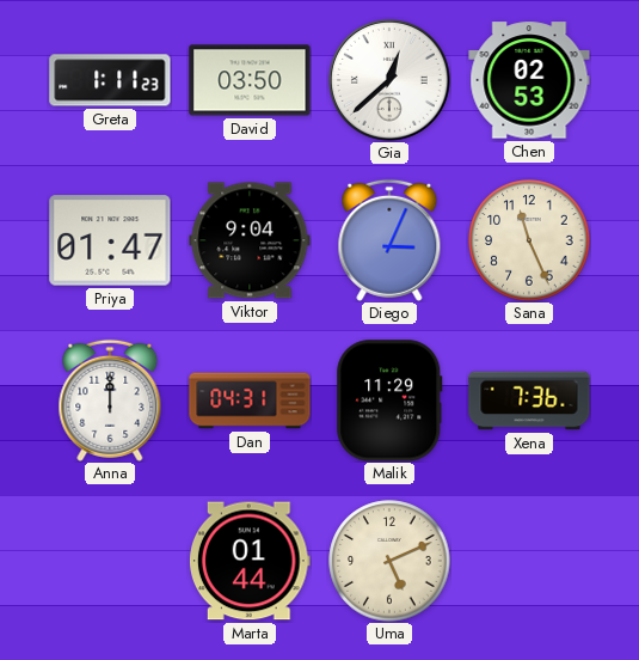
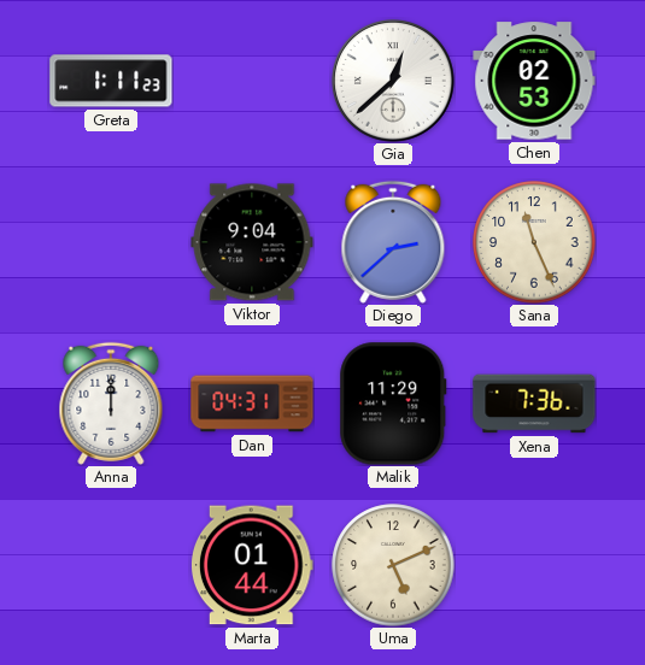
David: 03:50 -> none
Priya: 01:47 -> none
Diego: 3:04 -> 2:38
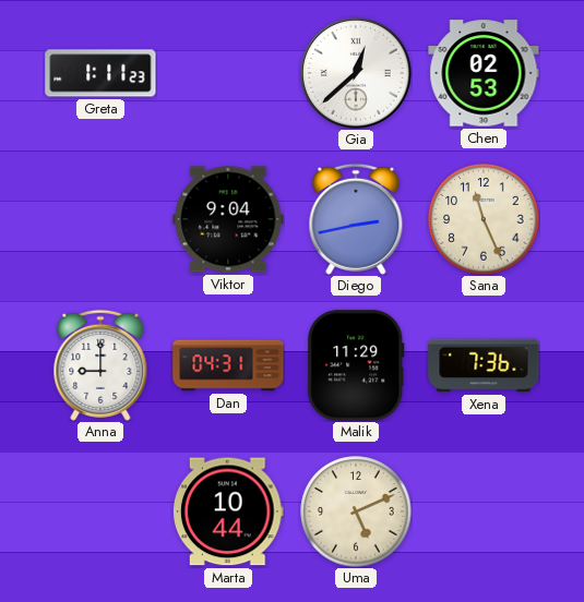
Diego: 2:38 -> 2:43
Anna: 12:00 -> 9:00
Marta: 01:44 -> 10:44
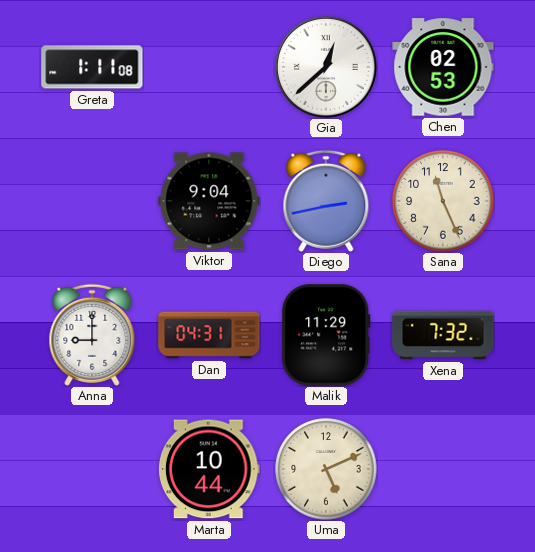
Greta: 1:11:23 -> 1:11:08
Xena: 7:36 -> 7:32
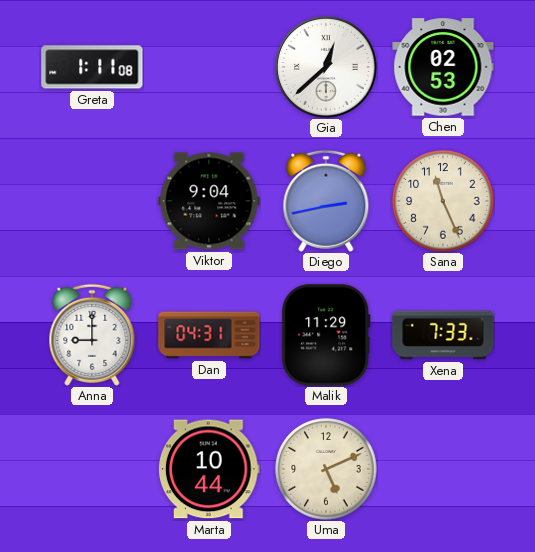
Xena: 7:32 -> 7:33
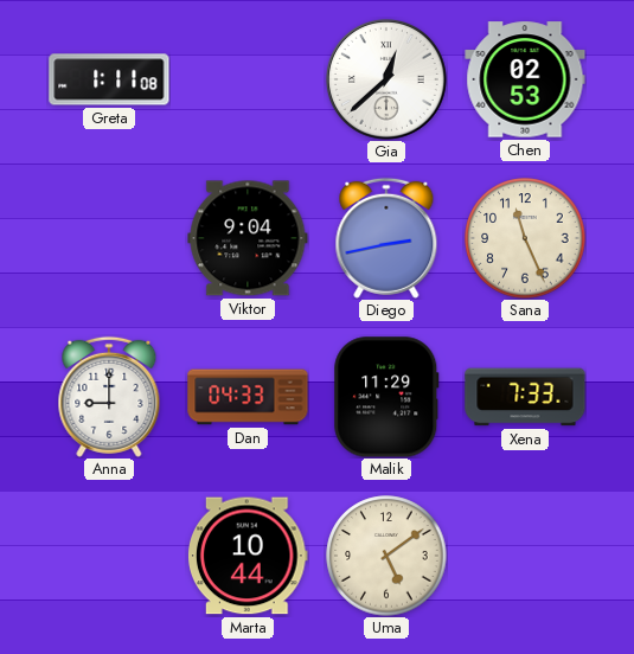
Dan: 04:31 -> 04:33
Uma: 5:11 -> 5:09
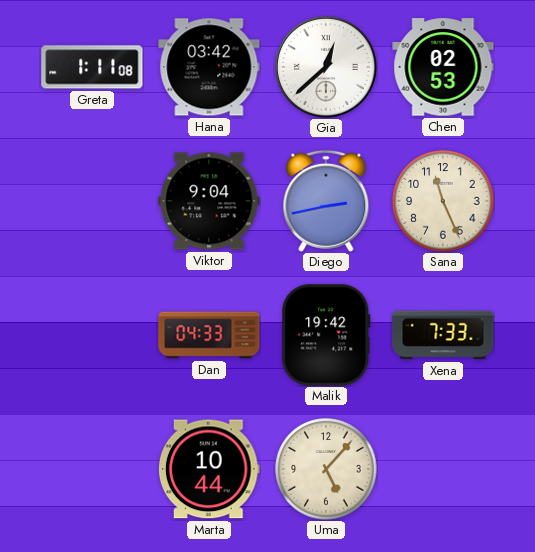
Hana: none -> 03:42
Anna: 9:00 -> none
Malik: 11:29 -> 19:42
Uma: 5:09 -> 5:07
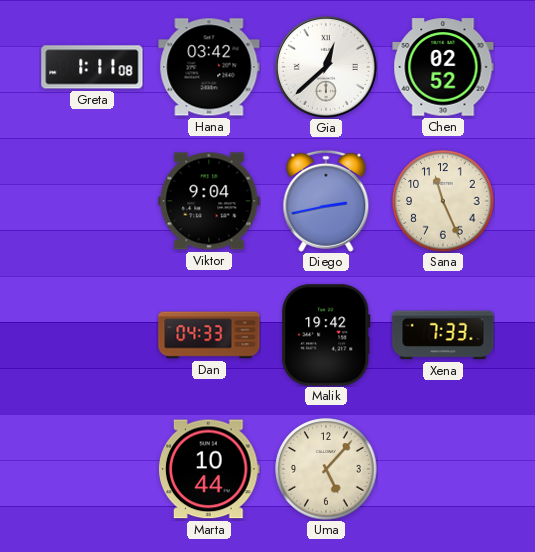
Chen: 02:53 -> 02:52
